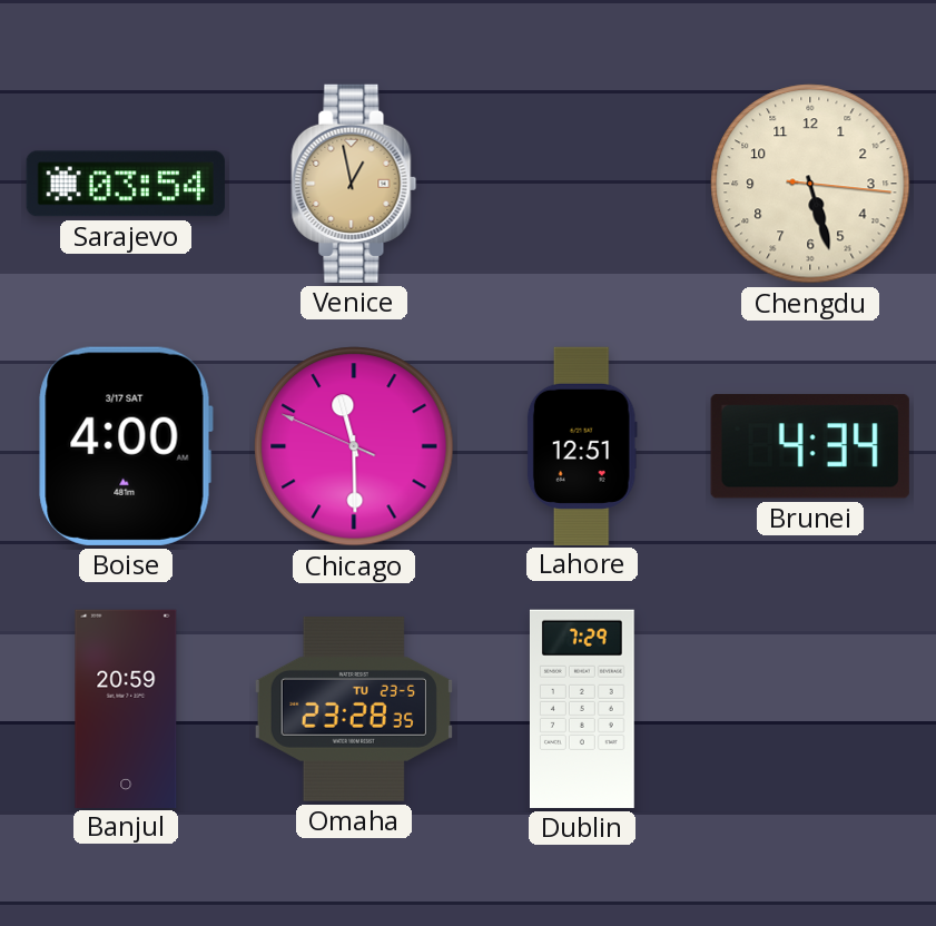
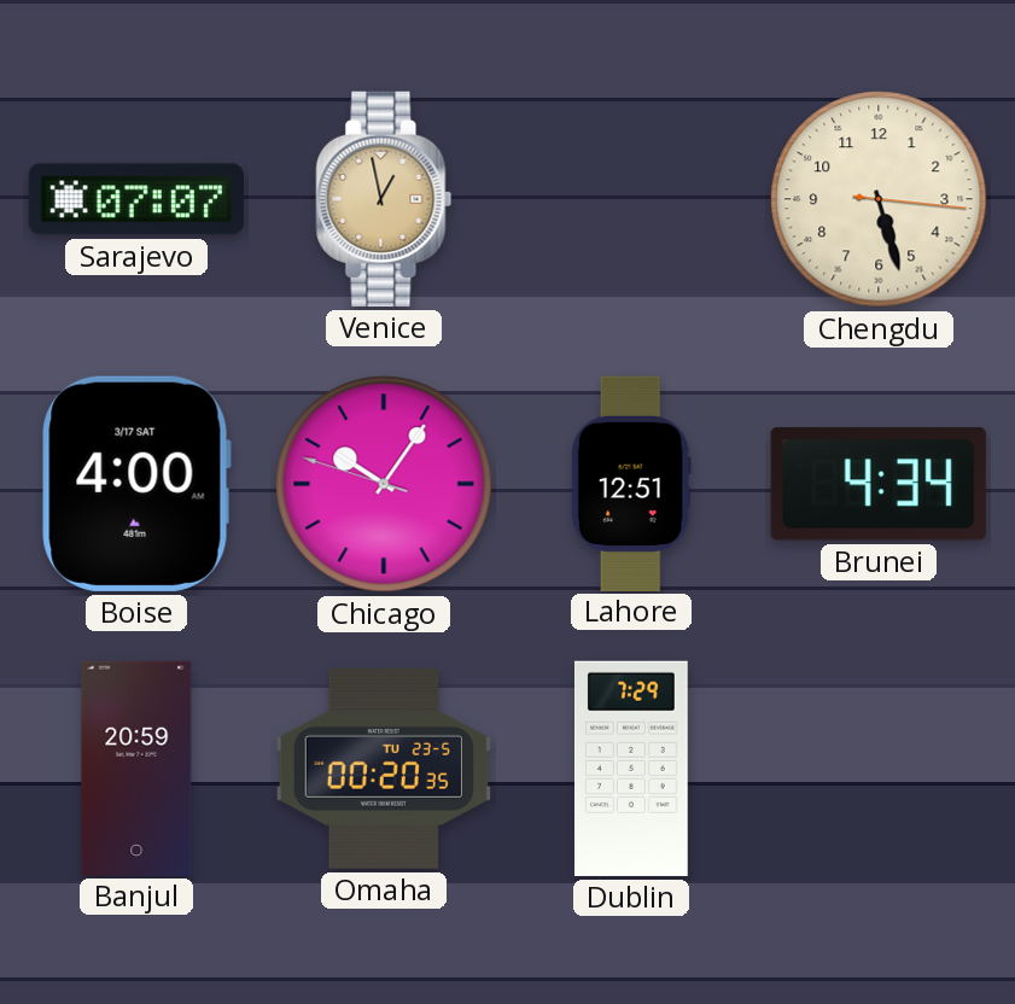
Sarajevo: 03:54 -> 07:07
Chicago: 11:29 -> 10:05
Omaha: 23:28 -> 00:20
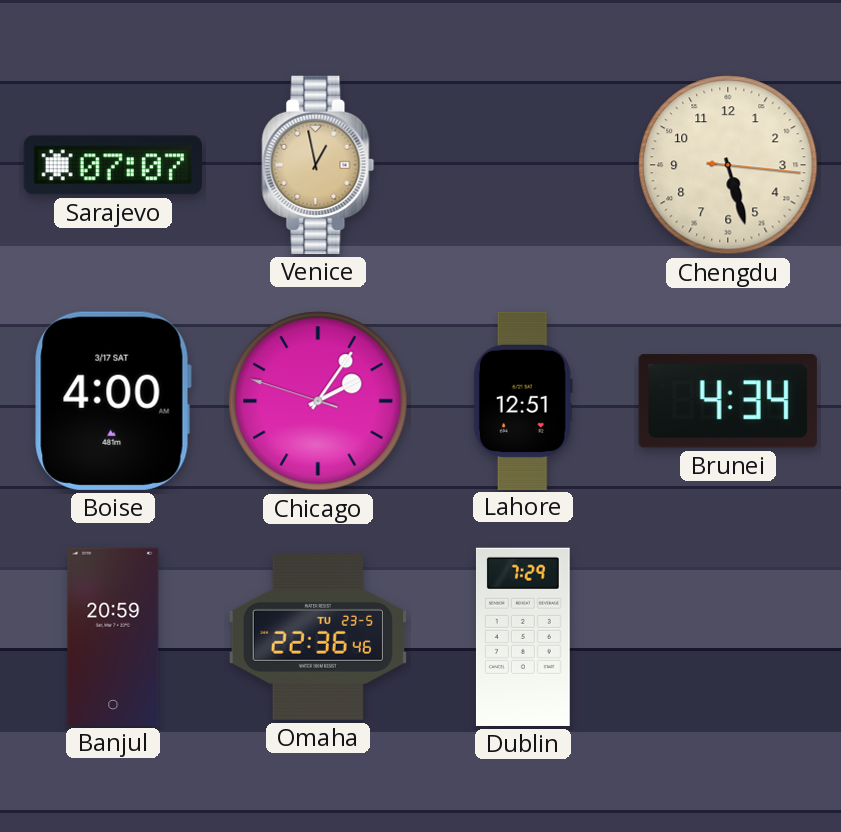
Chicago: 10:05 -> 2:05
Omaha: 00:20 -> 22:36
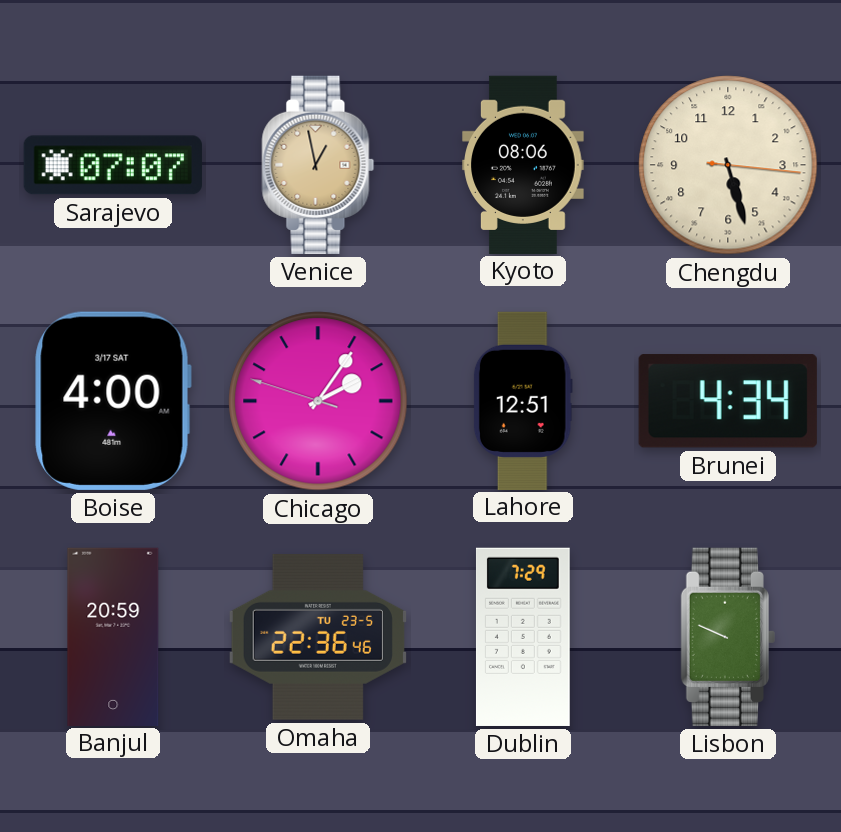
Kyoto: none -> 08:06
Lisbon: none -> 9:49
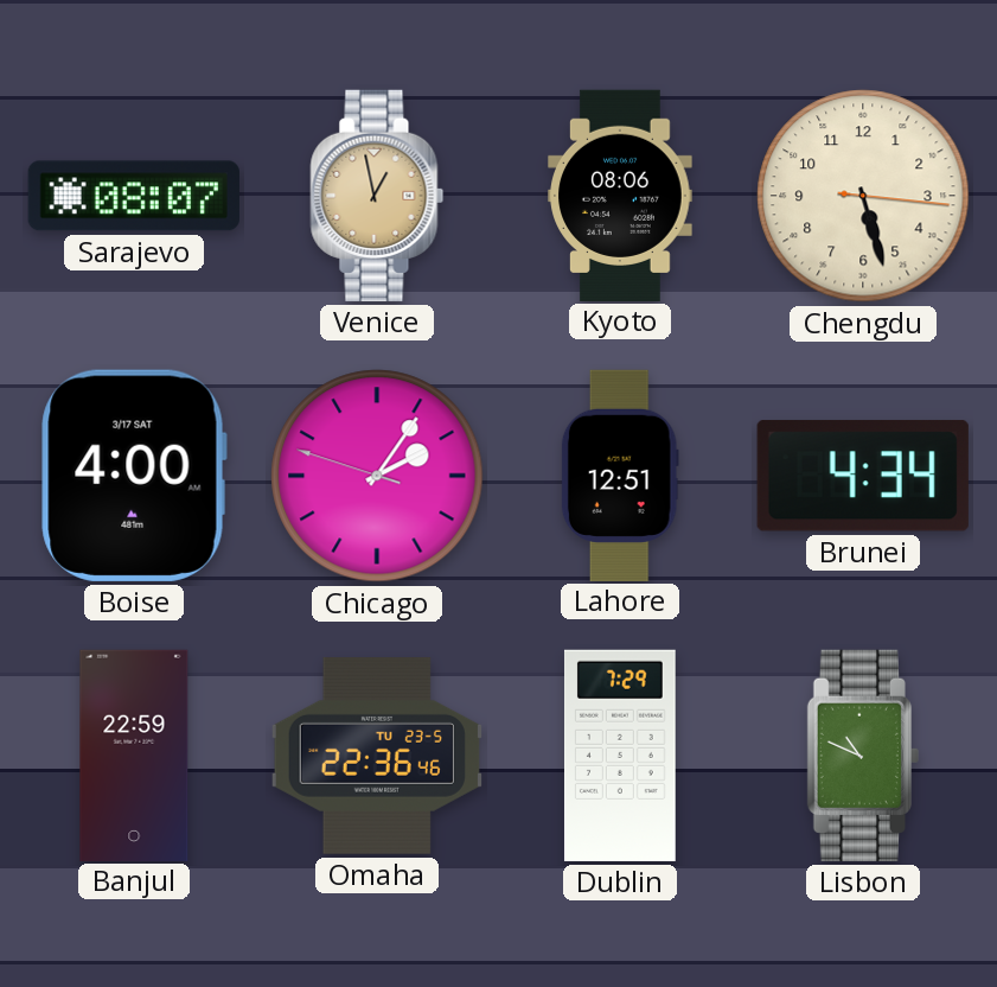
Sarajevo: 07:07 -> 08:07
Banjul: 20:59 -> 22:59
Lisbon: 9:49 -> 10:49
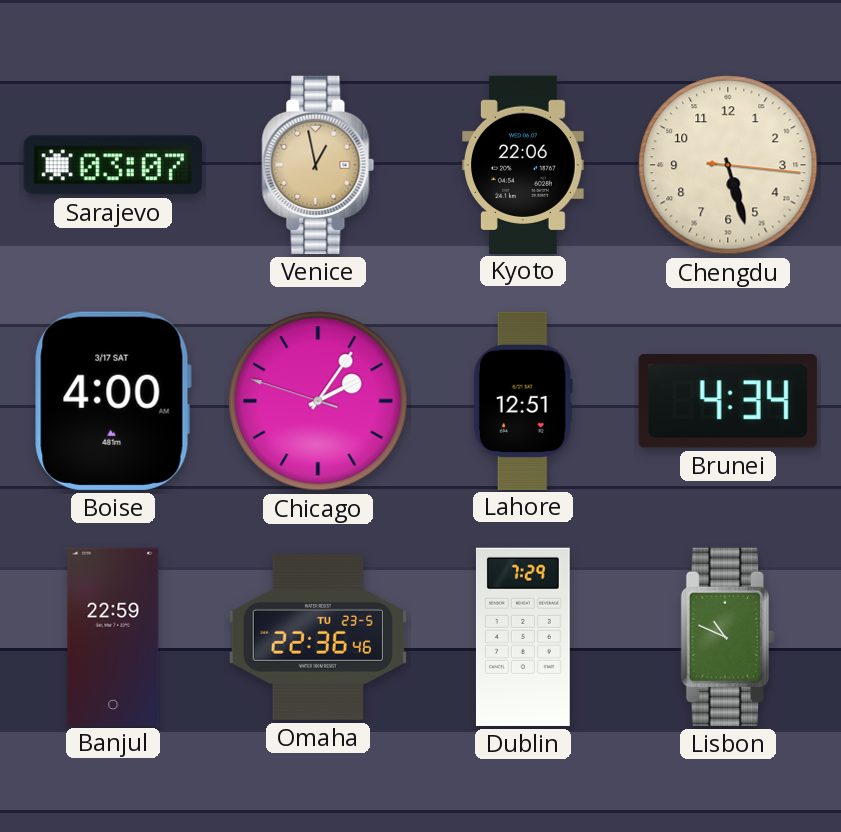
Sarajevo: 08:07 -> 03:07
Kyoto: 08:06 -> 22:06
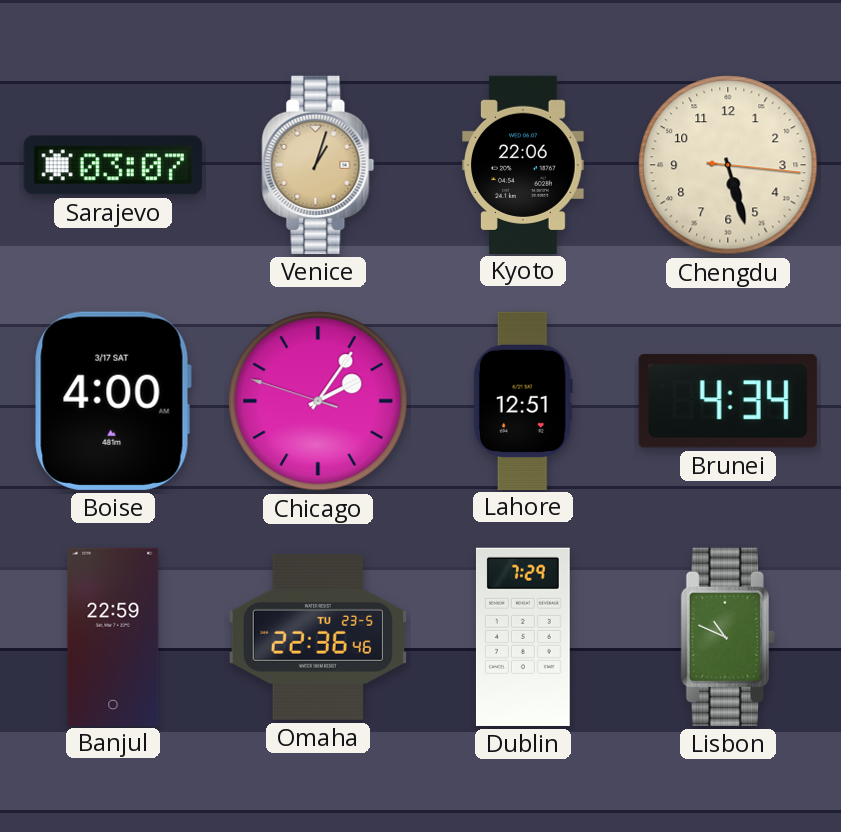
Venice: 12:58 -> 1:03
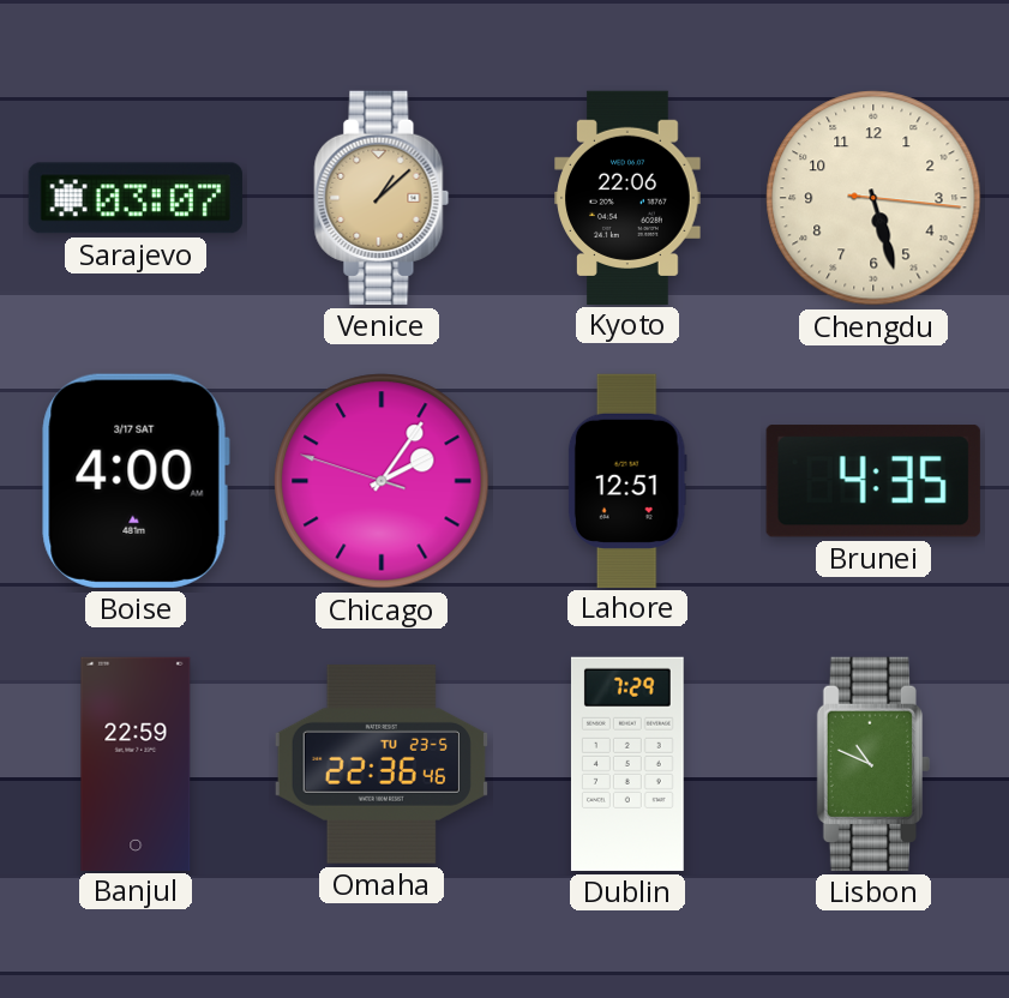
Venice: 1:03 -> 1:08
Brunei: 4:34 -> 4:35
